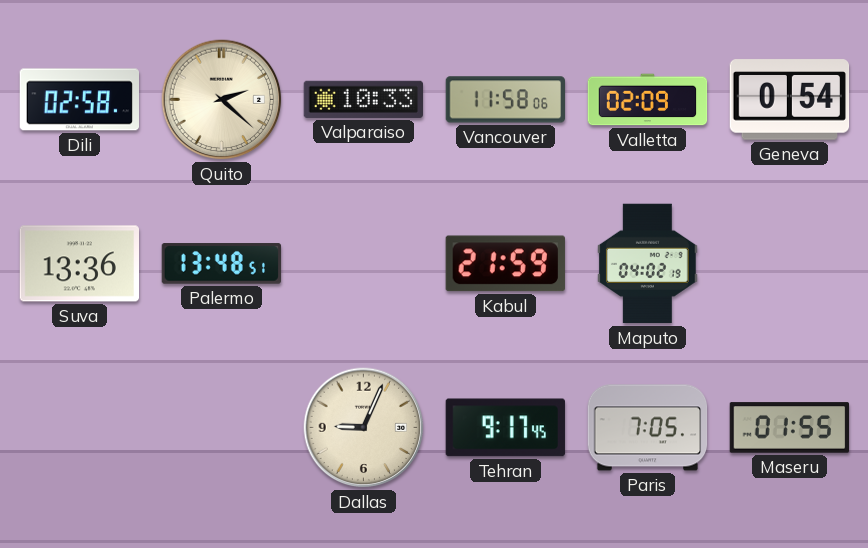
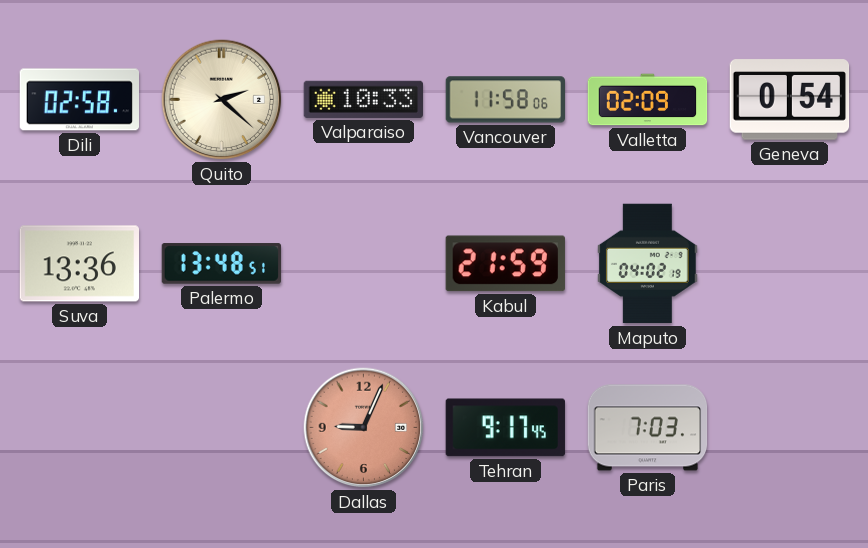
Dallas dial: cream -> salmon
Paris: 7:05 -> 7:03
Maseru: 01:55 -> none
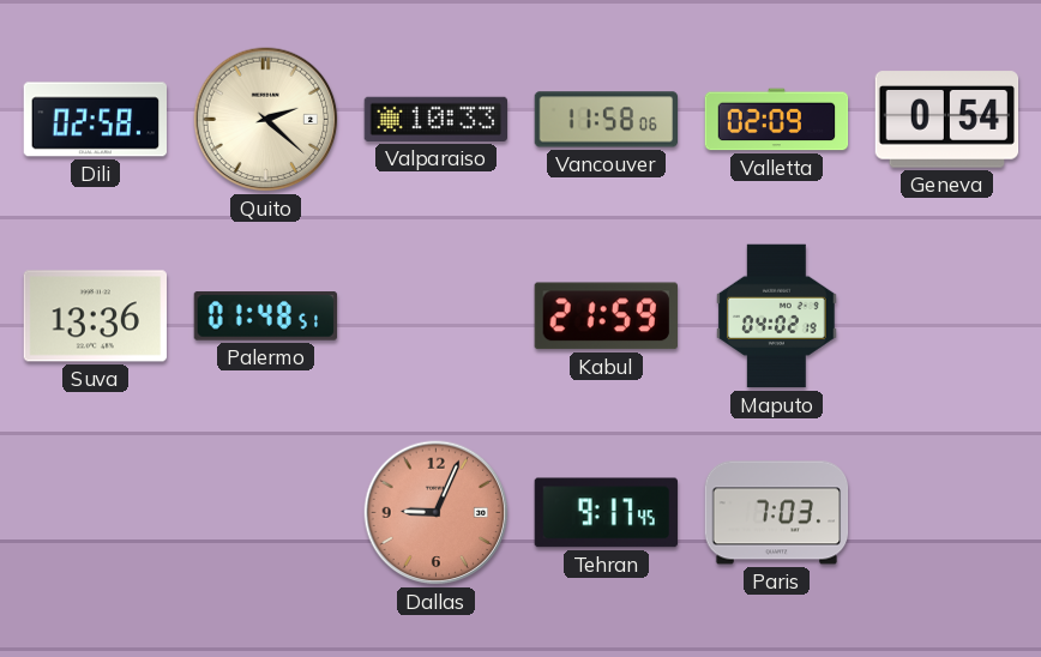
Palermo: 13:48 -> 01:48
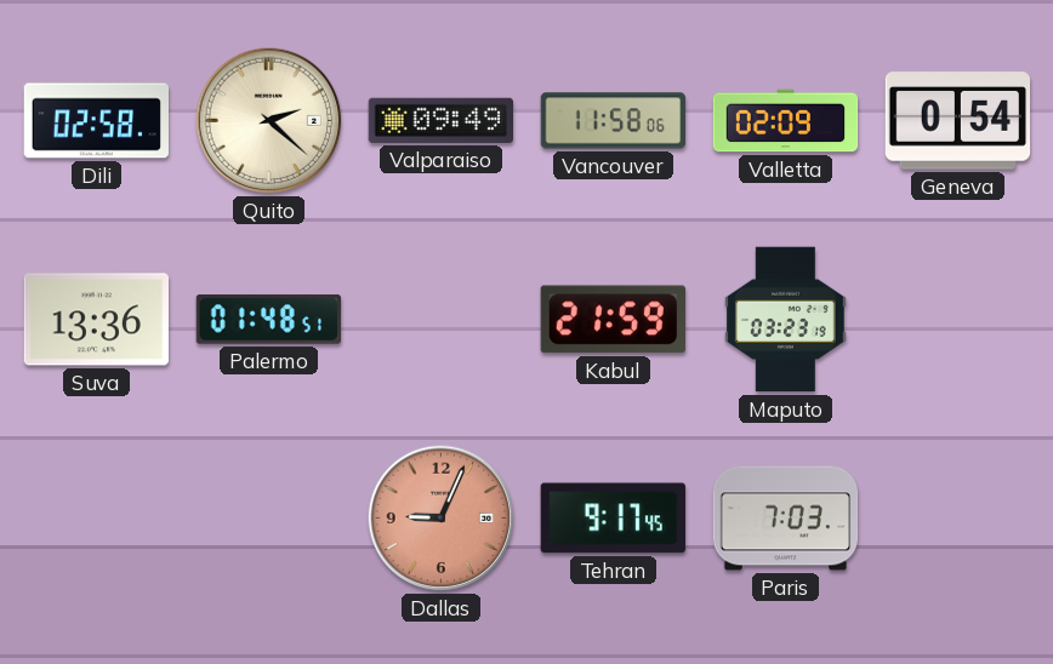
Valparaiso: 10:33 -> 09:49
Maputo: 04:02 -> 03:23
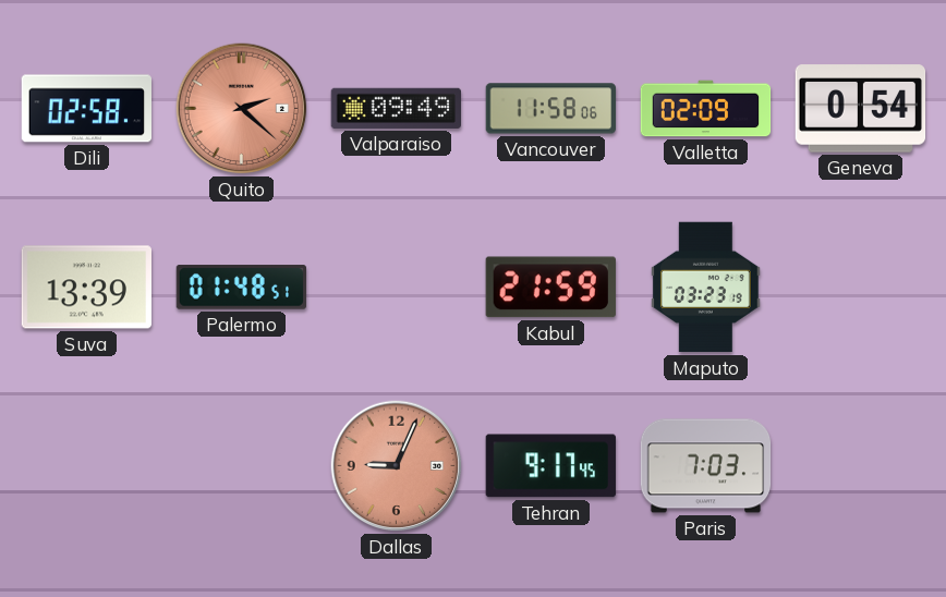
Quito dial: cream -> salmon
Suva: 13:36 -> 13:39
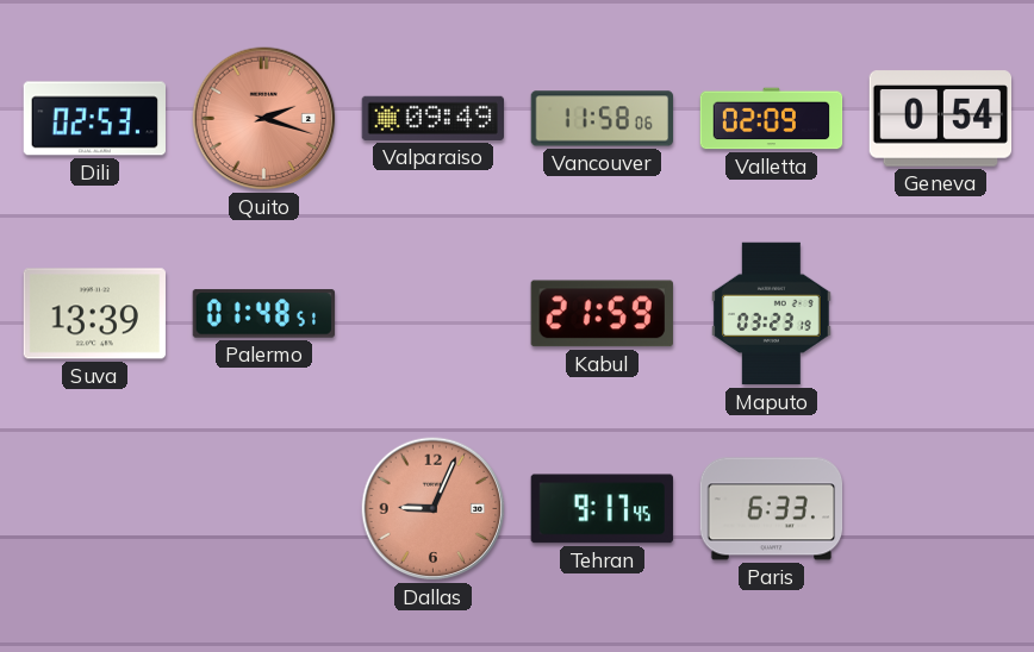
Dili: 02:58 -> 02:53
Quito: 2:22 -> 2:18
Paris: 7:03 -> 6:33
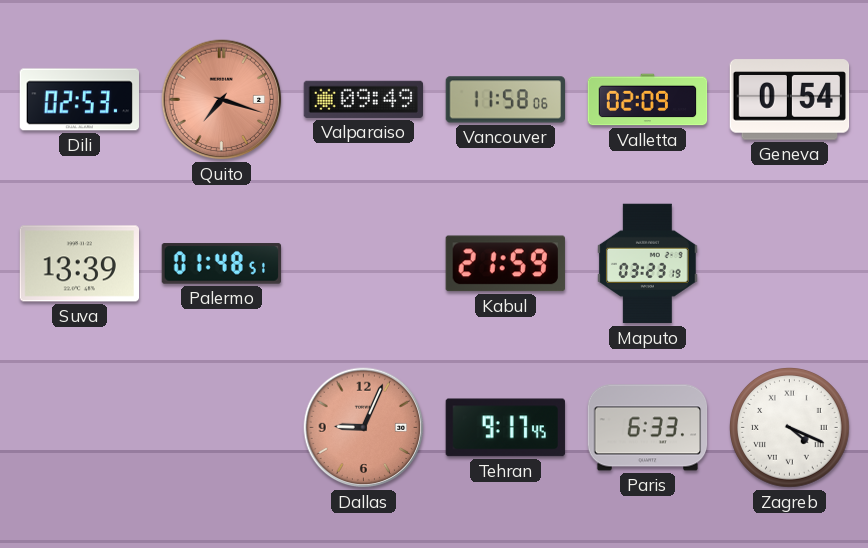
Quito: 2:18 -> 7:18
Zagreb: none -> 4:19
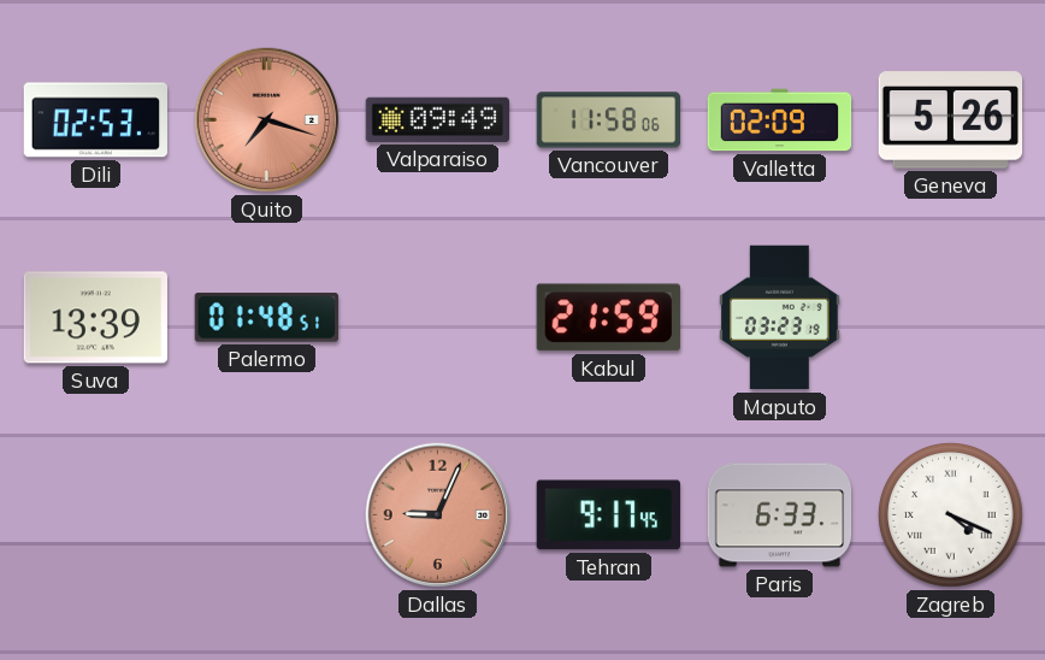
Geneva: 0:54 -> 5:26
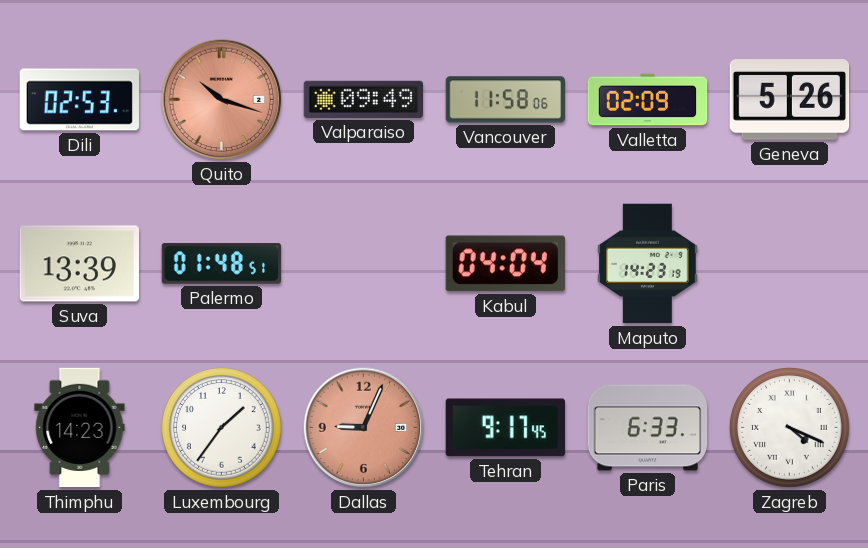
Quito: 7:18 -> 10:18
Kabul: 21:59 -> 04:04
Maputo: 03:23 -> 14:23
Thimphu: none -> 14:23
Luxembourg: none -> 1:36
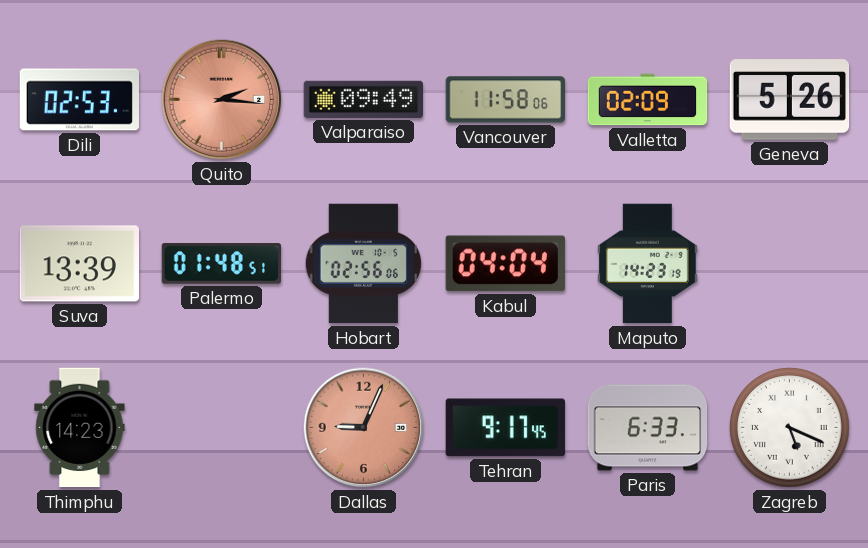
Quito: 10:18 -> 2:16
Hobart: none -> 02:56
Luxembourg: 1:36 -> none
Zagreb: 4:19 -> 5:19
